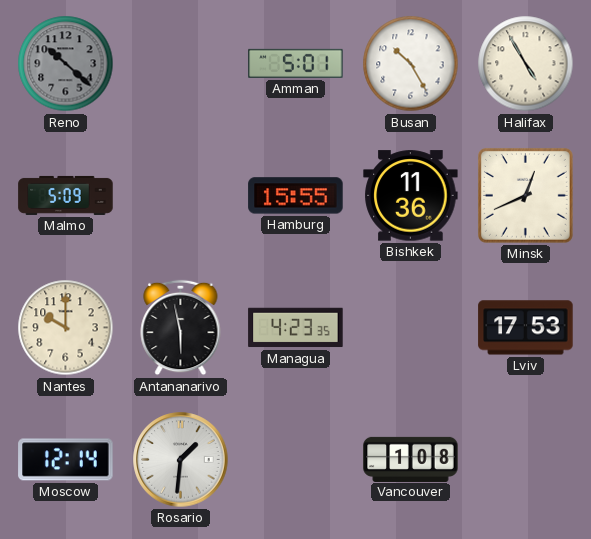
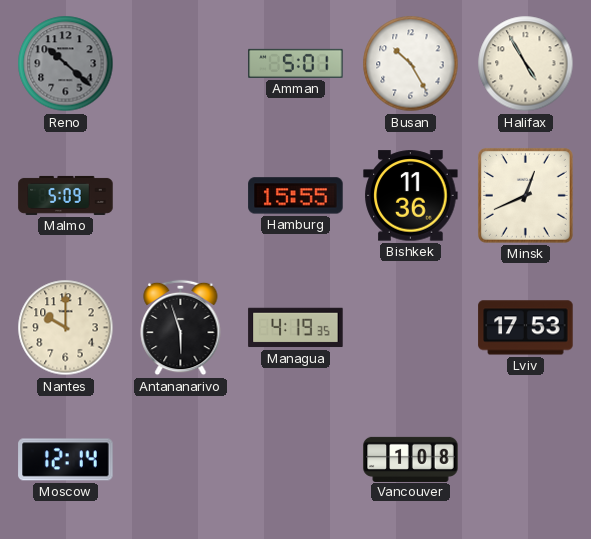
Antananarivo: 5:58 -> 5:57
Managua: 4:23 -> 4:19
Rosario: 1:31 -> none
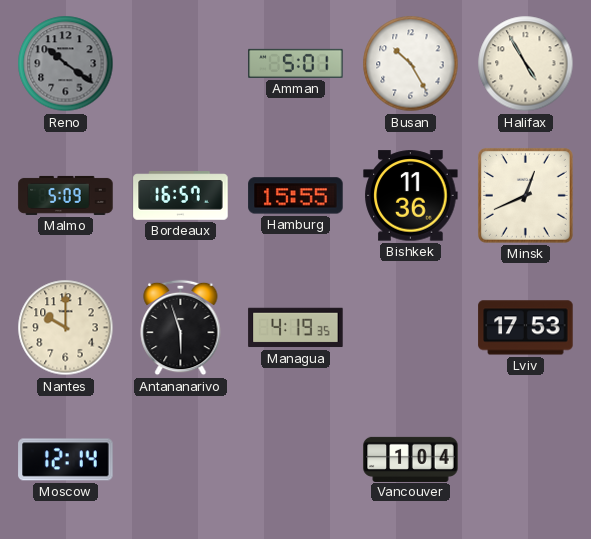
Reno: 10:22 -> 10:21
Bordeaux: none -> 16:57
Vancouver: 1:08 -> 1:04
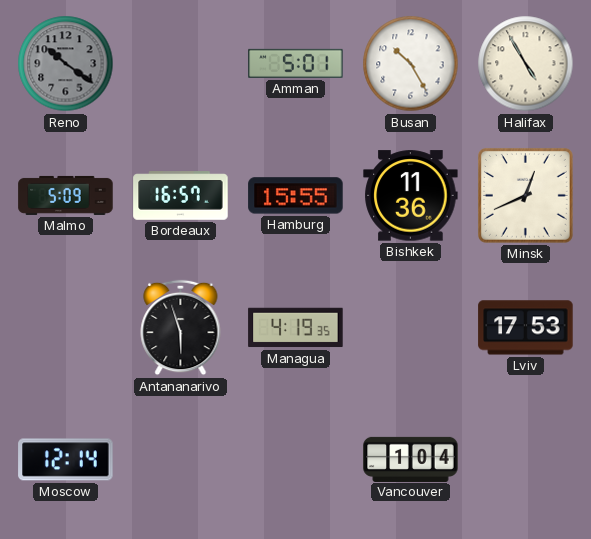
Nantes: 10:00 -> none
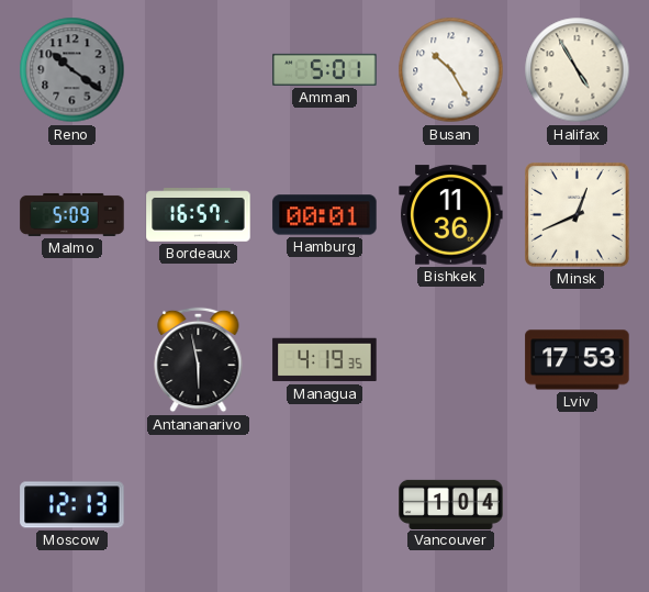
Hamburg: 15:55 -> 00:01
Antananarivo: 5:57 -> 5:58
Moscow: 12:14 -> 12:13
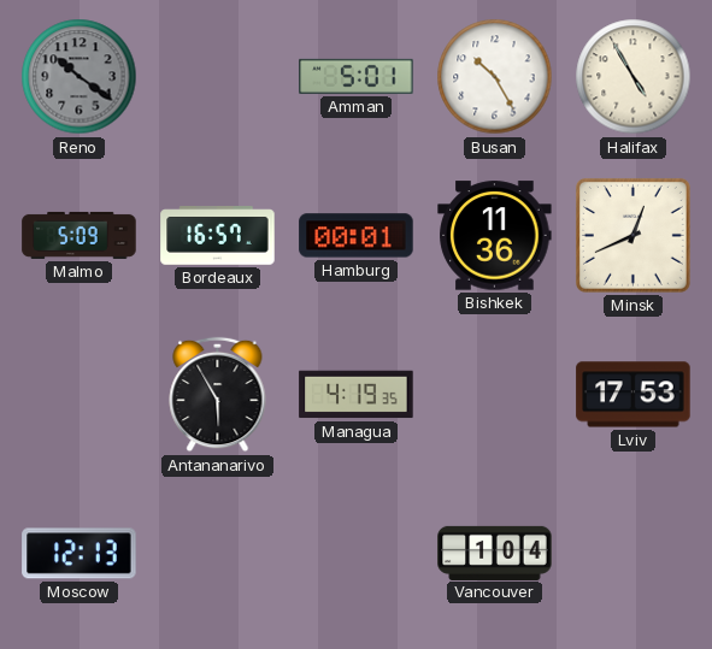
Antananarivo: 5:58 -> 5:55
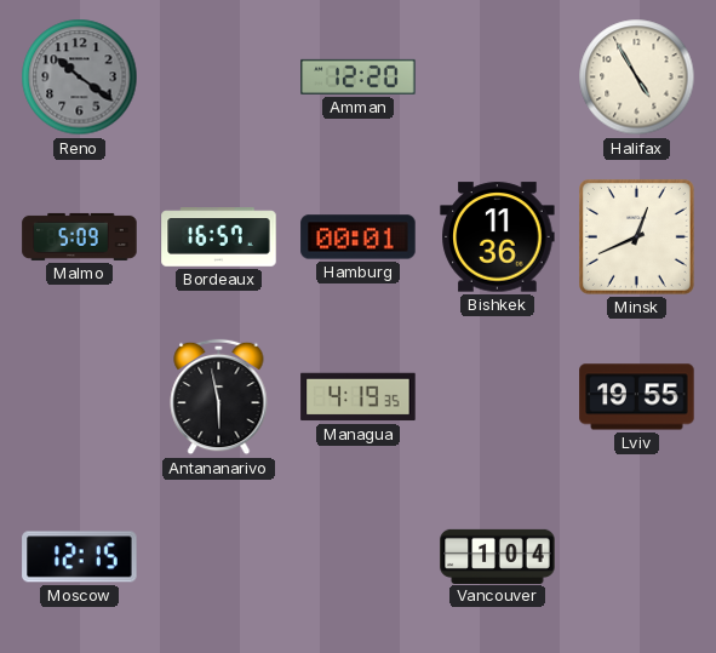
Amman: 5:01 -> 12:20
Busan: 10:25 -> none
Antananarivo: 5:55 -> 5:58
Lviv: 17:53 -> 19:55
Moscow: 12:13 -> 12:15
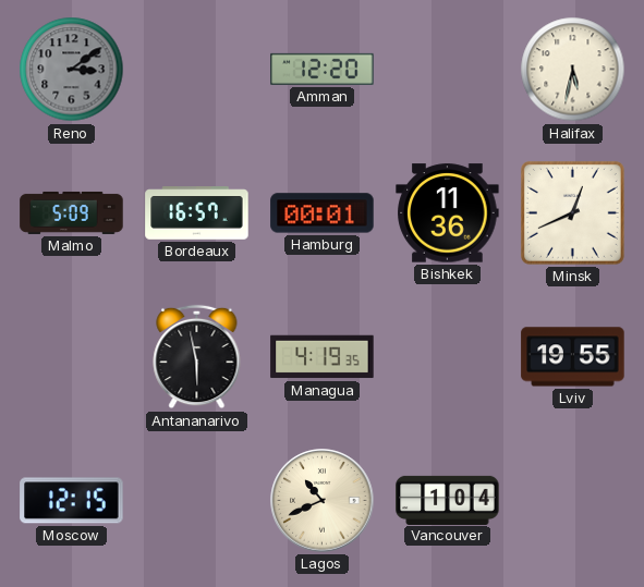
Reno: 10:21 -> 3:09
Halifax: 4:55 -> 5:32
Lagos: none -> 10:41
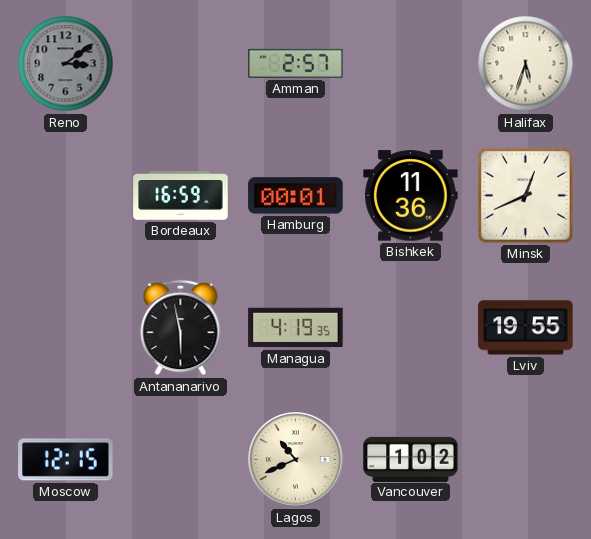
Amman: 12:20 -> 2:57
Halifax: 5:32 -> 5:33
Malmo: 5:09 -> none
Bordeaux: 16:57 -> 16:59
Vancouver: 1:04 -> 1:02
